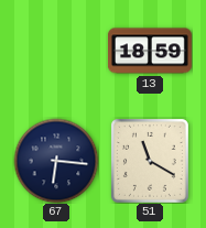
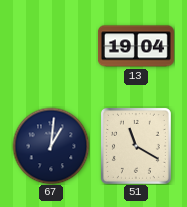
13: 18:59 -> 19:04
67: 6:16 -> 1:01
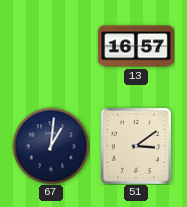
13: 19:04 -> 16:57
51: 11:20 -> 3:09
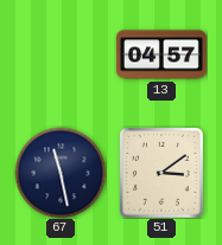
13: 16:57 -> 04:57
67: 1:01 -> 11:28
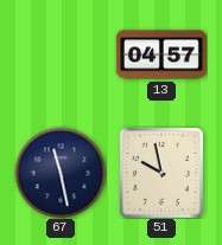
51: 3:09 -> 9:58
